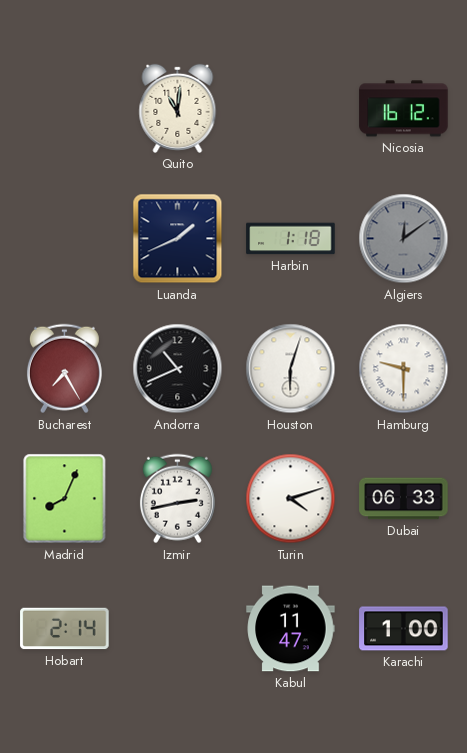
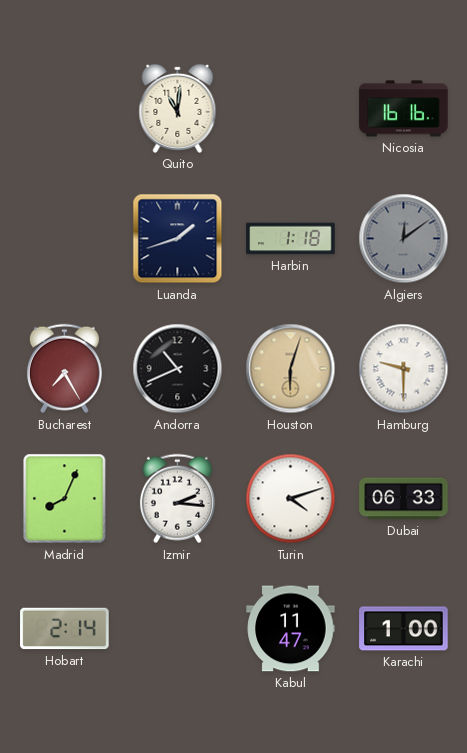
Nicosia: 16:12 -> 16:16
Luanda: 1:41 -> 1:42
Houston dial: white -> champagne
Izmir: 2:43 -> 2:16
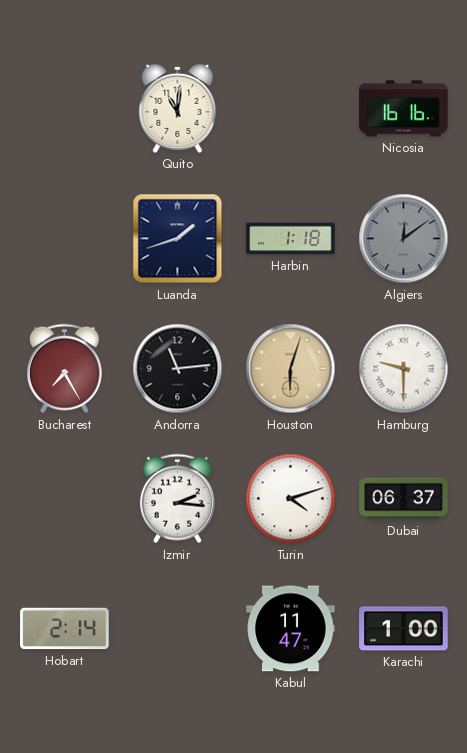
Andorra: 10:41 -> 11:14
Madrid: 8:04 -> none
Dubai: 06:33 -> 06:37
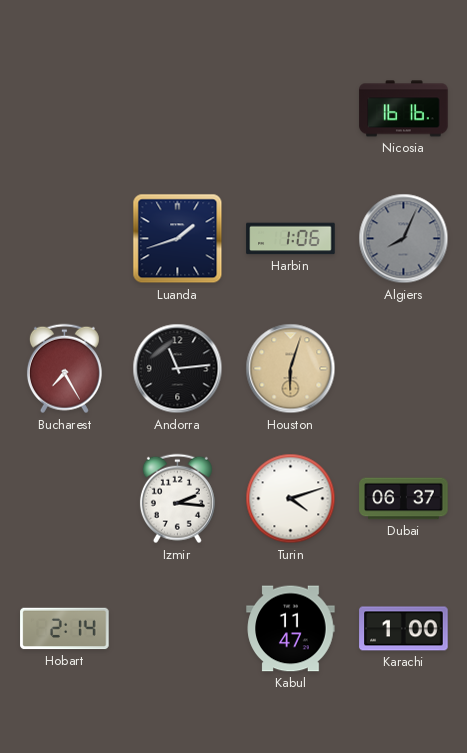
Quito: 11:01 -> none
Harbin: 1:18 -> 1:06
Algiers: 12:09 -> 8:04
Hamburg: 9:30 -> none
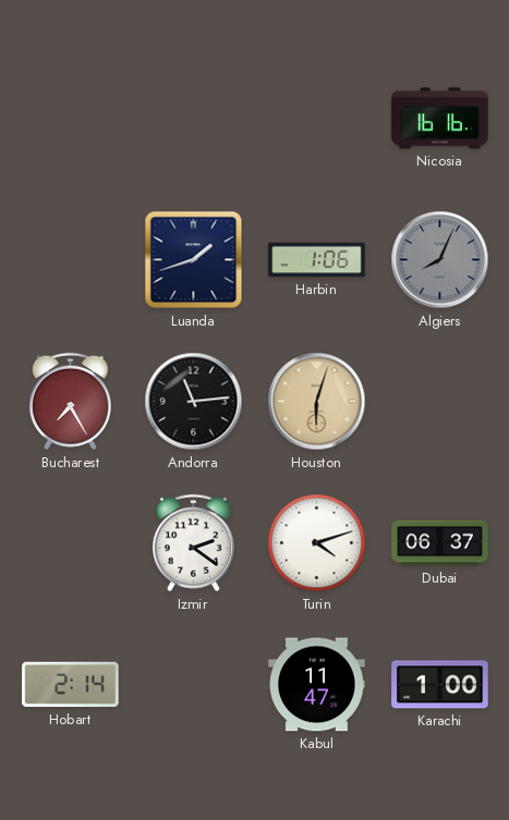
Izmir: 2:16 -> 2:21
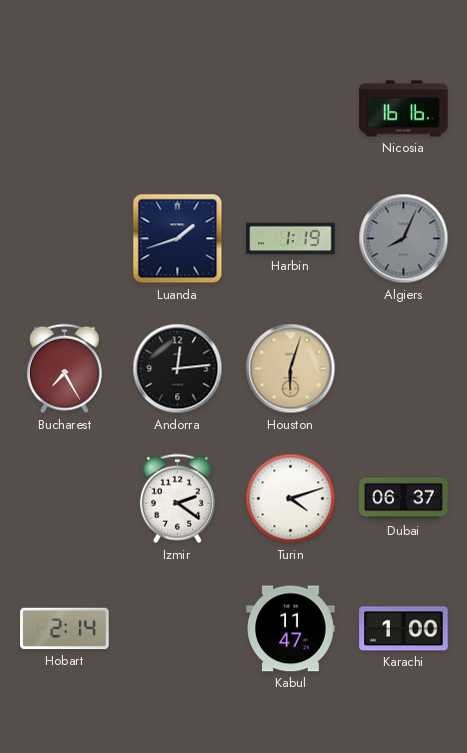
Harbin: 1:06 -> 1:19
Andorra: 11:14 -> 12:14
